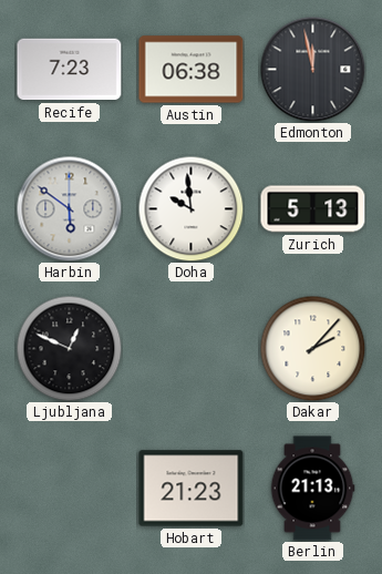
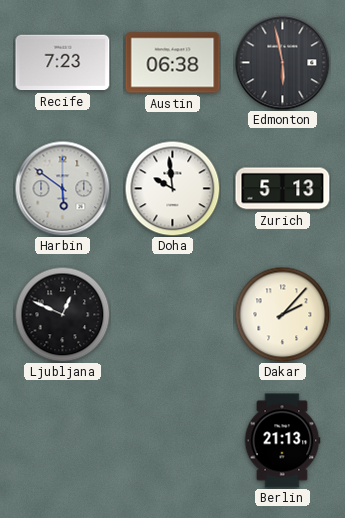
Edmonton: 11:58 -> 5:58
Hobart: 21:23 -> none
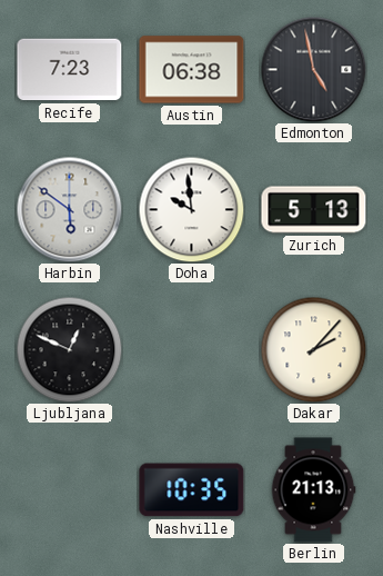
Edmonton: 5:58 -> 4:58
Nashville: none -> 10:35
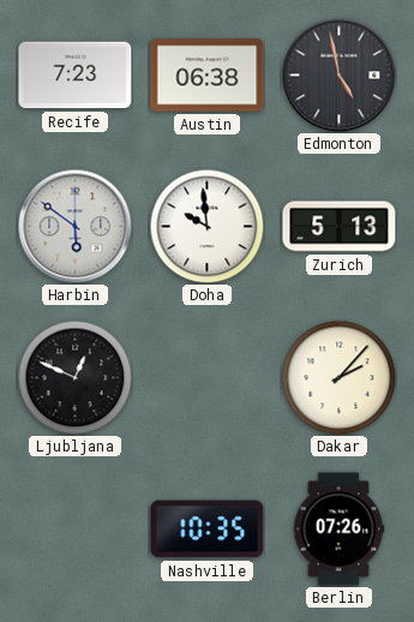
Berlin: 21:13 -> 07:26
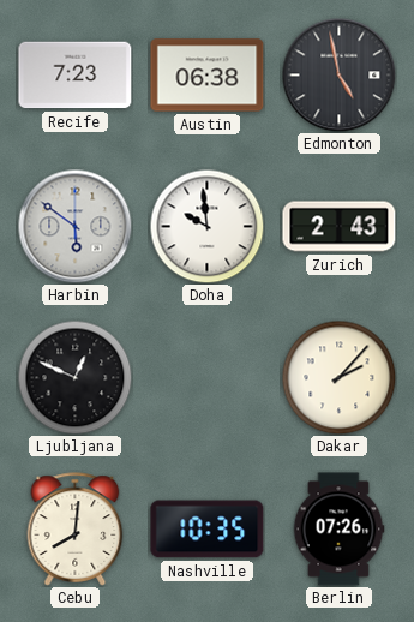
Zurich: 5:13 -> 2:43
Cebu: none -> 8:01
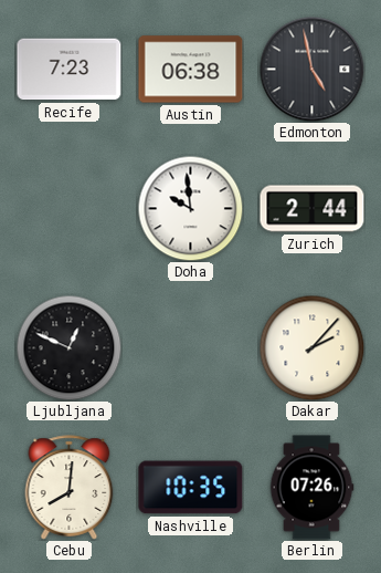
Harbin: 5:51 -> none
Zurich: 2:43 -> 2:44
